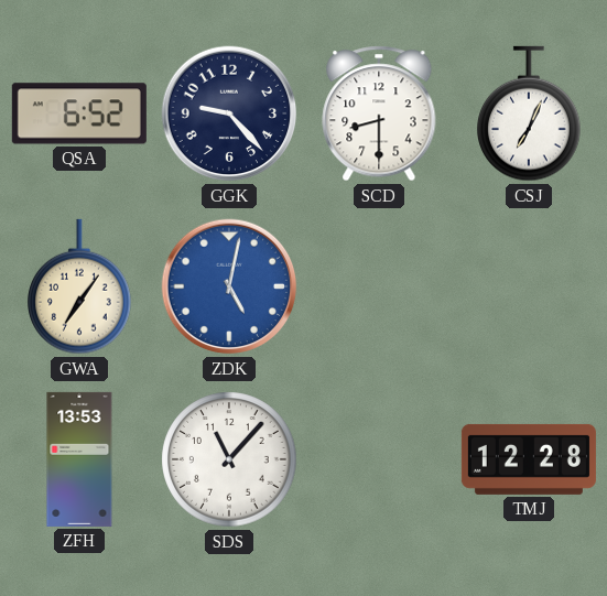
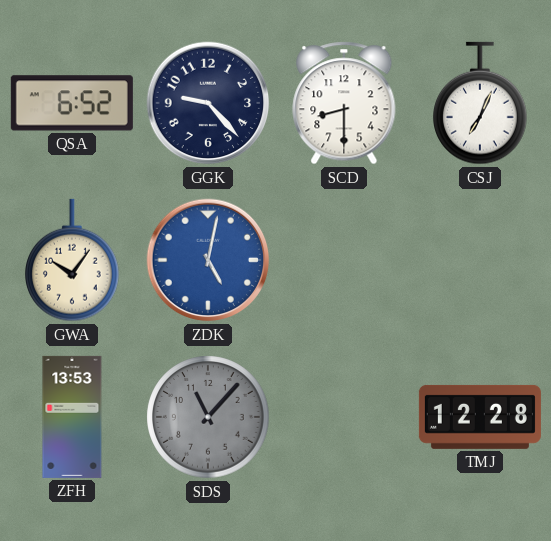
GWA: 7:06 -> 10:06
SDS dial: white -> grey
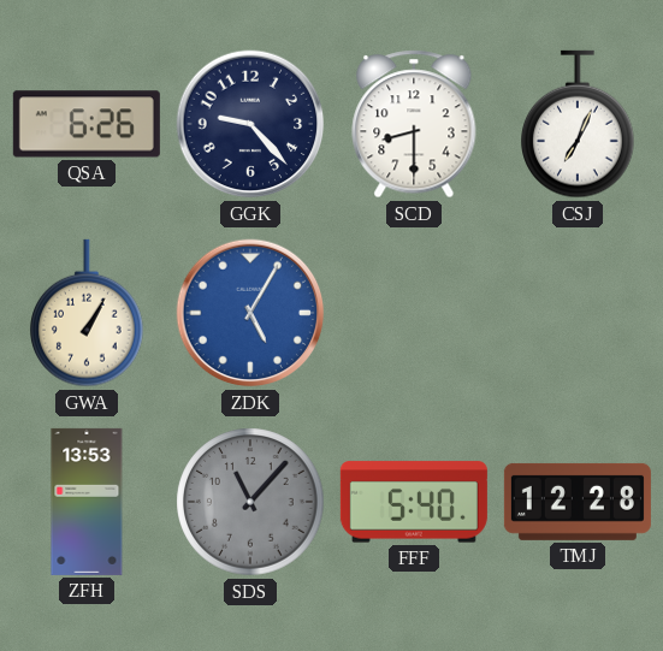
QSA: 6:52 -> 6:26
GWA: 10:06 -> 1:05
ZDK: 5:02 -> 5:05
FFF: none -> 5:40
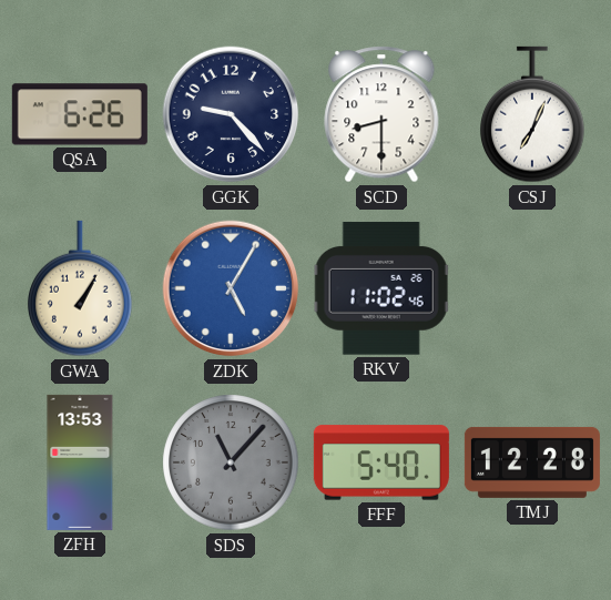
RKV: none -> 11:02
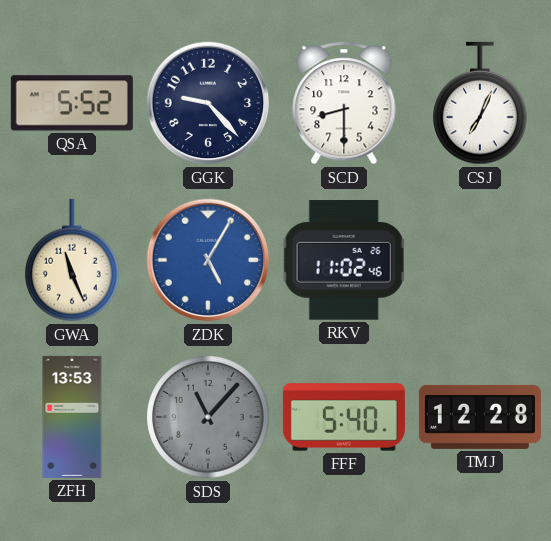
QSA: 6:26 -> 5:52
GWA: 1:05 -> 11:26
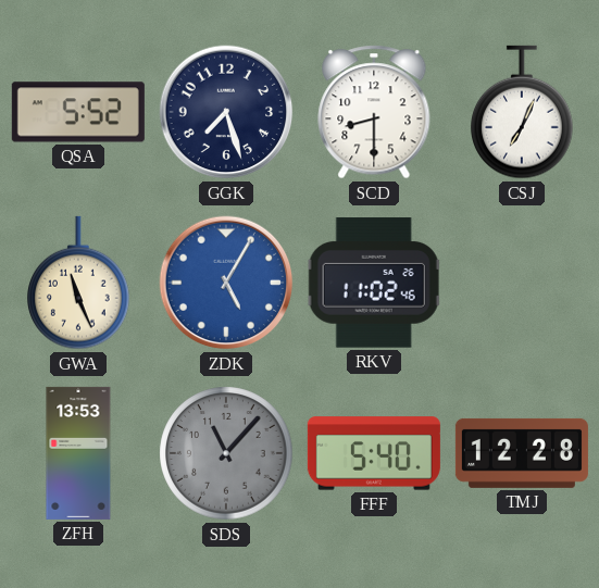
GGK: 9:23 -> 7:27
